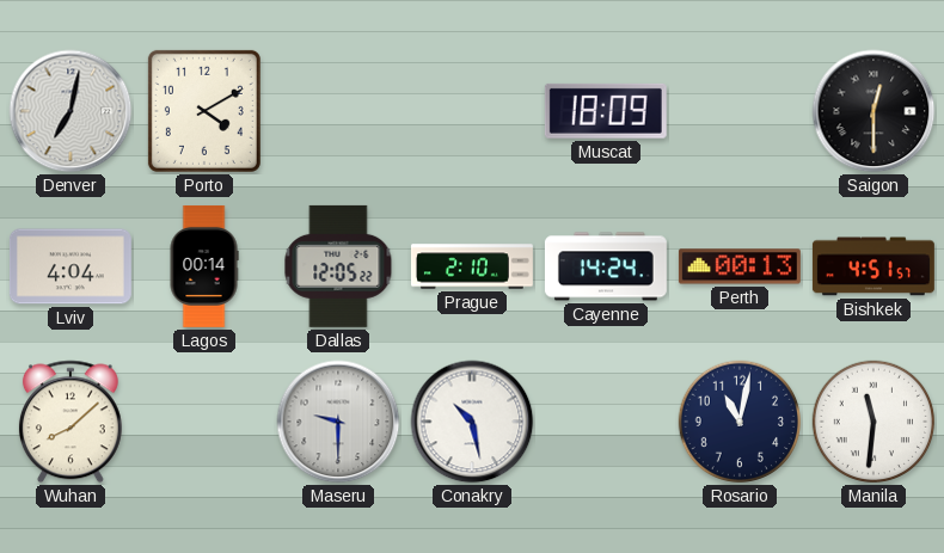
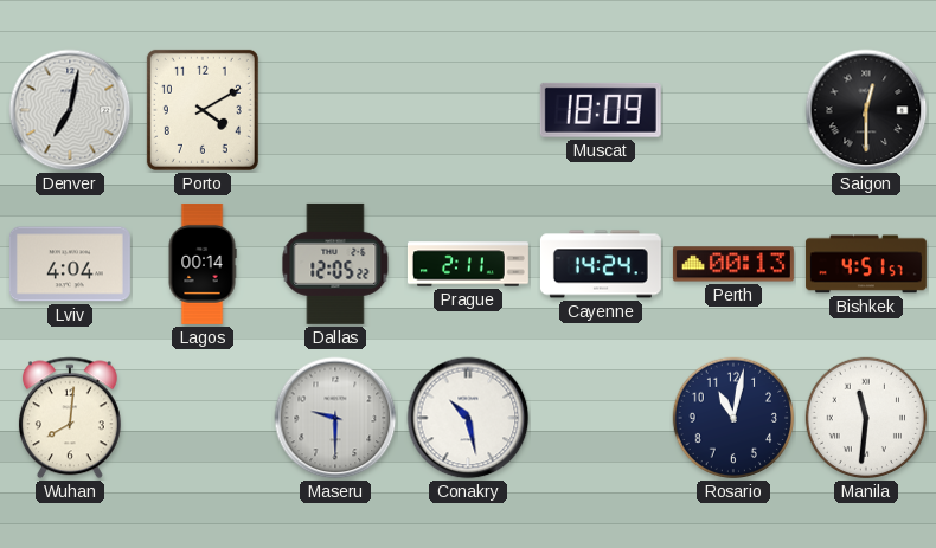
Prague: 2:10 -> 2:11
Wuhan: 8:08 -> 8:01
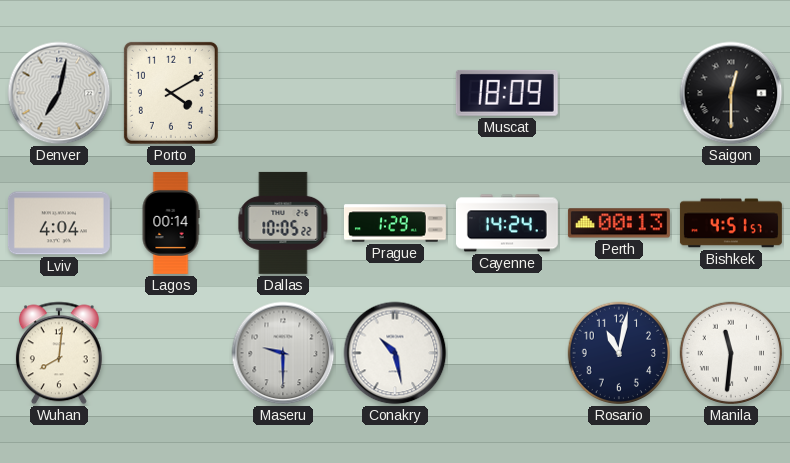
Dallas: 12:05 -> 10:05
Prague: 2:11 -> 1:29
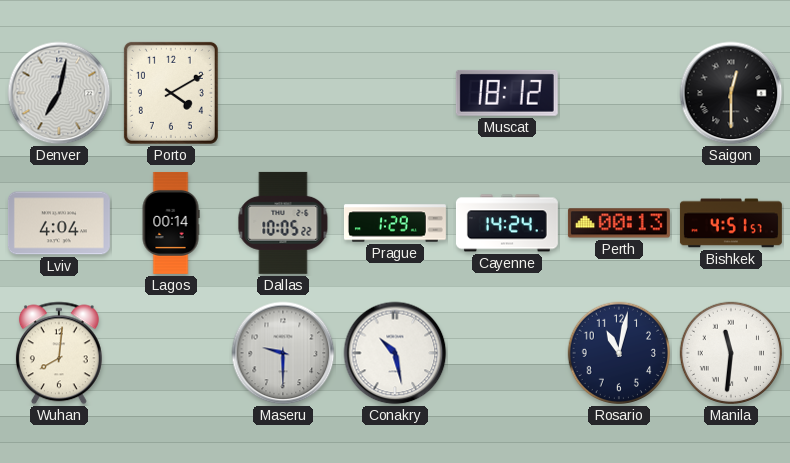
Muscat: 18:09 -> 18:12
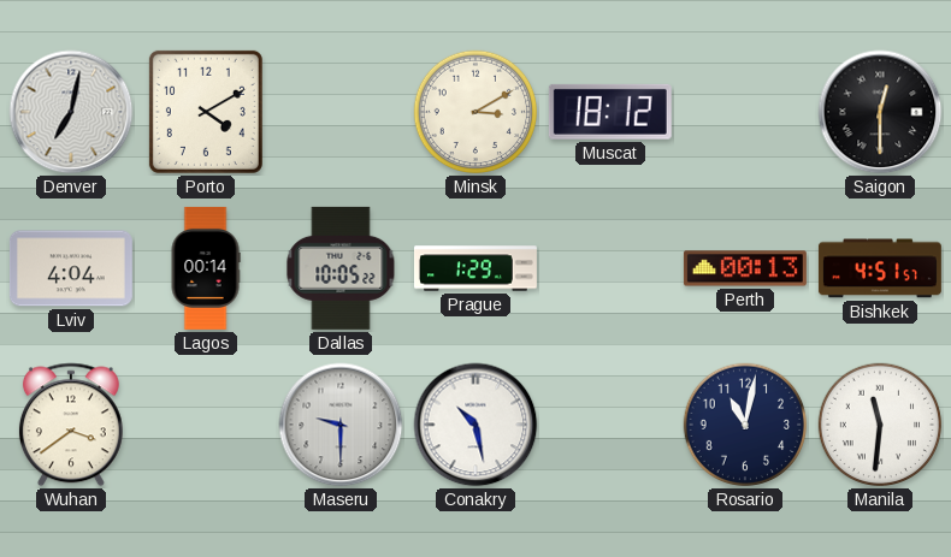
Minsk: none -> 3:10
Cayenne: 14:24 -> none
Wuhan: 8:01 -> 3:39
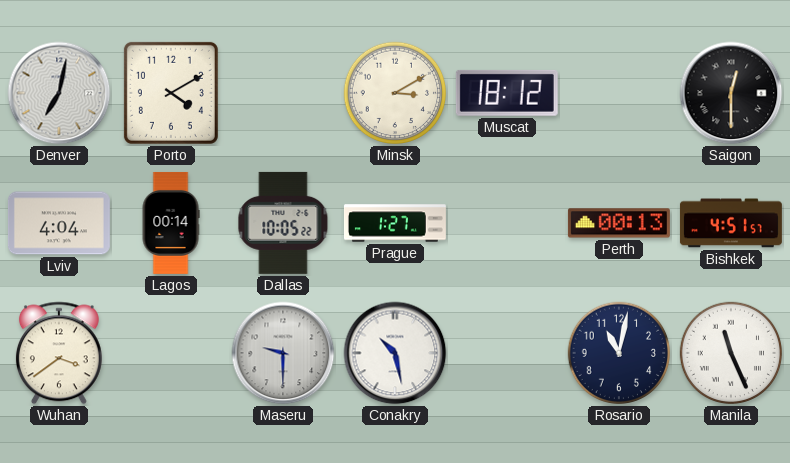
Prague: 1:29 -> 1:27
Manila: 11:31 -> 11:26
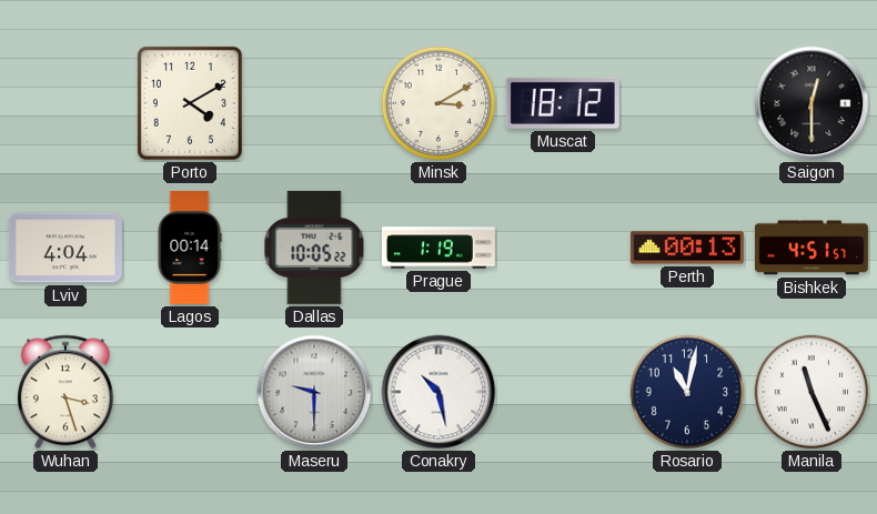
Denver: 7:02 -> none
Prague: 1:27 -> 1:19
Wuhan: 3:39 -> 3:27
